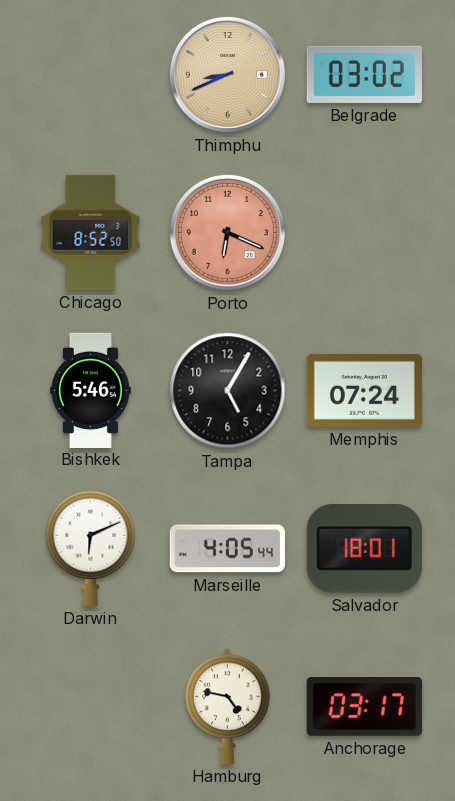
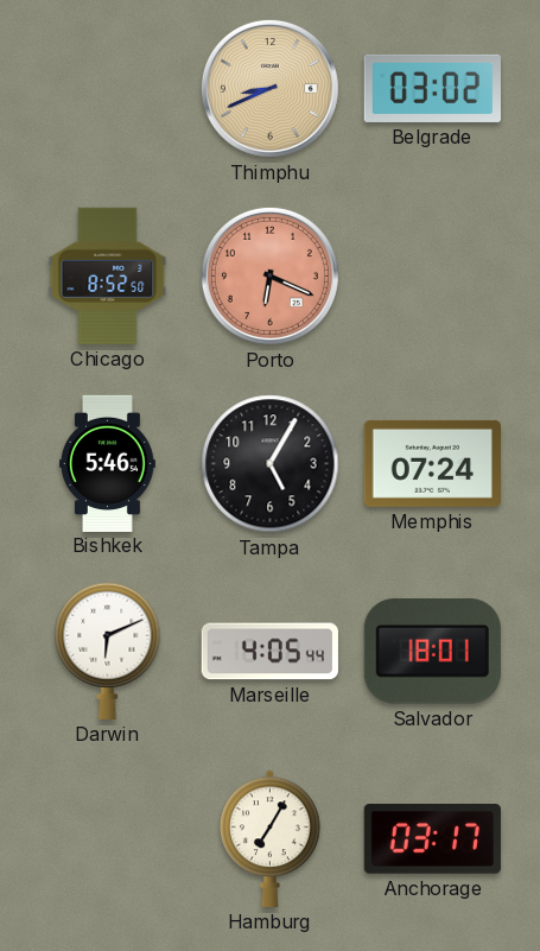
Hamburg: 4:47 -> 7:05
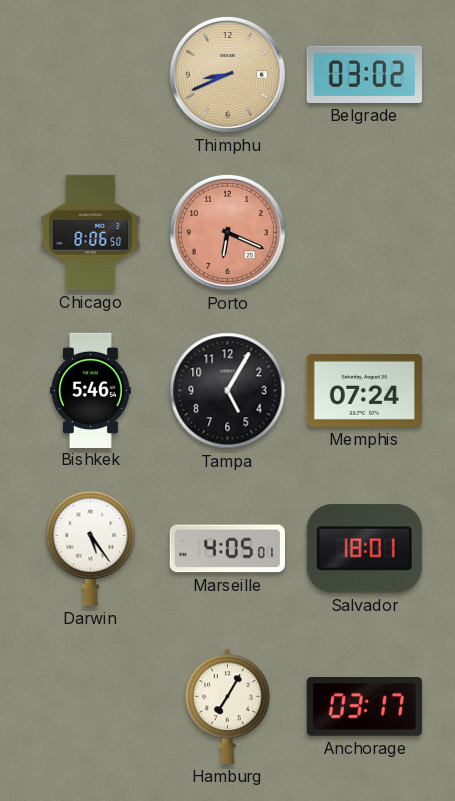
Chicago: 8:52 -> 8:06
Darwin: 6:11 -> 5:24
Marseille: 4:05:44 -> 4:05:01
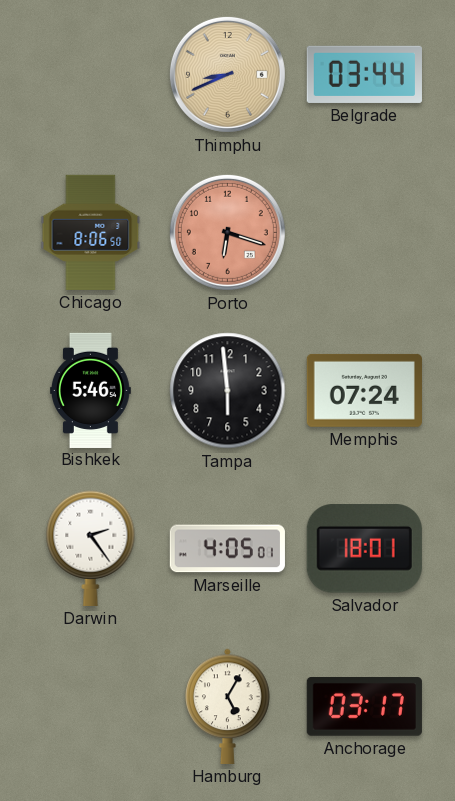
Belgrade: 03:02 -> 03:44
Porto: 6:19 -> 6:18
Tampa: 5:05 -> 5:59
Darwin: 5:24 -> 2:24
Hamburg: 7:05 -> 5:05
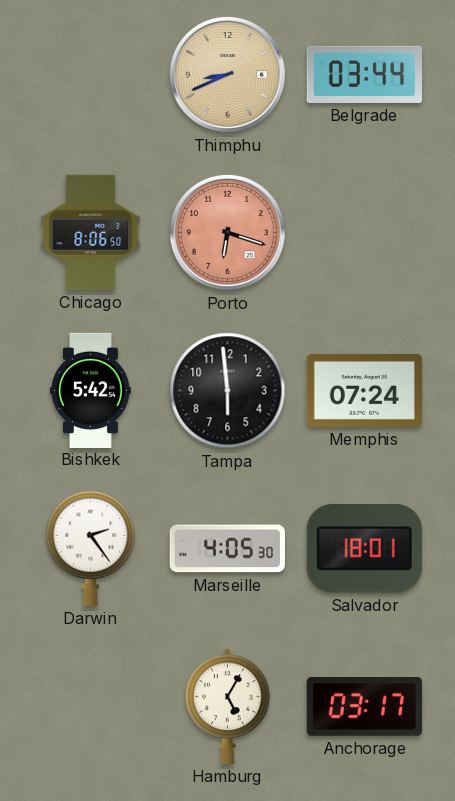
Bishkek: 5:46 -> 5:42
Marseille: 4:05:01 -> 4:05:30
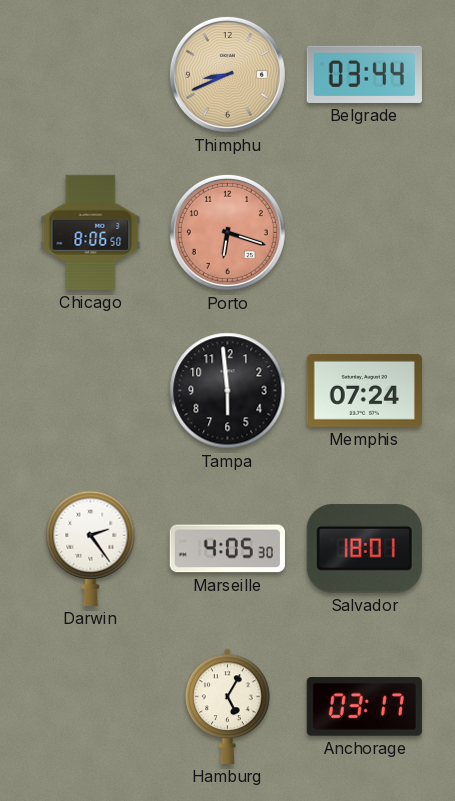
Bishkek: 5:42 -> none
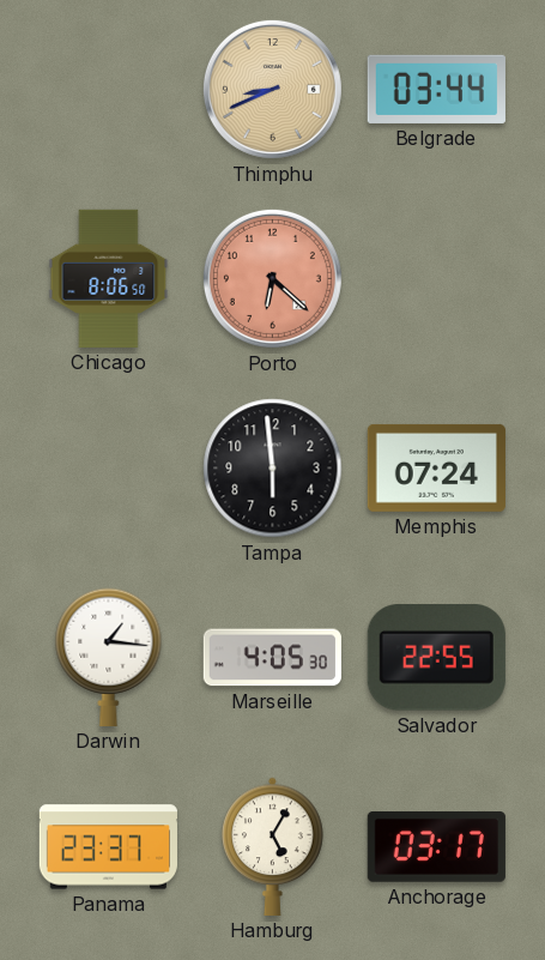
Porto: 6:18 -> 6:22
Darwin: 2:24 -> 1:16
Salvador: 18:01 -> 22:55
Panama: none -> 23:37
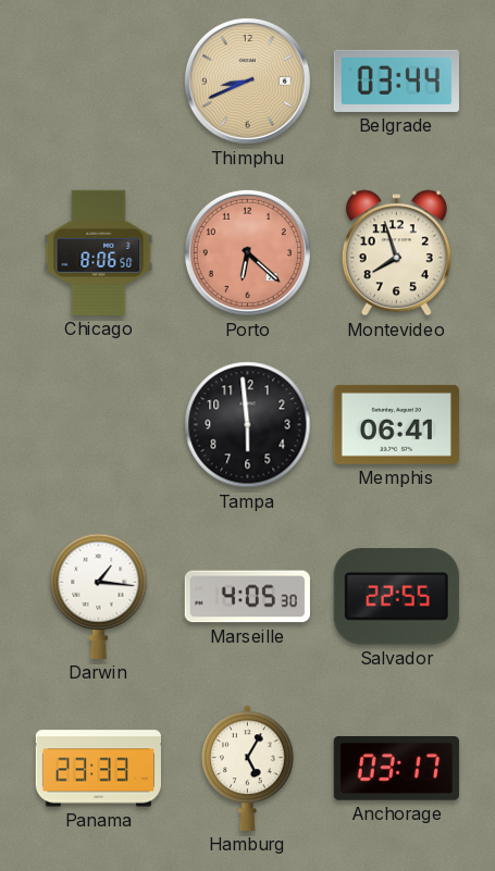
Montevideo: none -> 7:57
Memphis: 07:24 -> 06:41
Panama: 23:37 -> 23:33
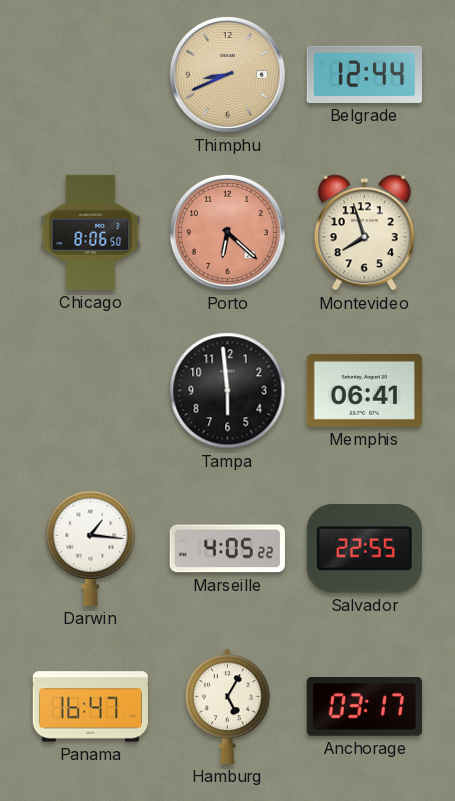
Belgrade: 03:44 -> 12:44
Marseille: 4:05:30 -> 4:05:22
Panama: 23:33 -> 16:47
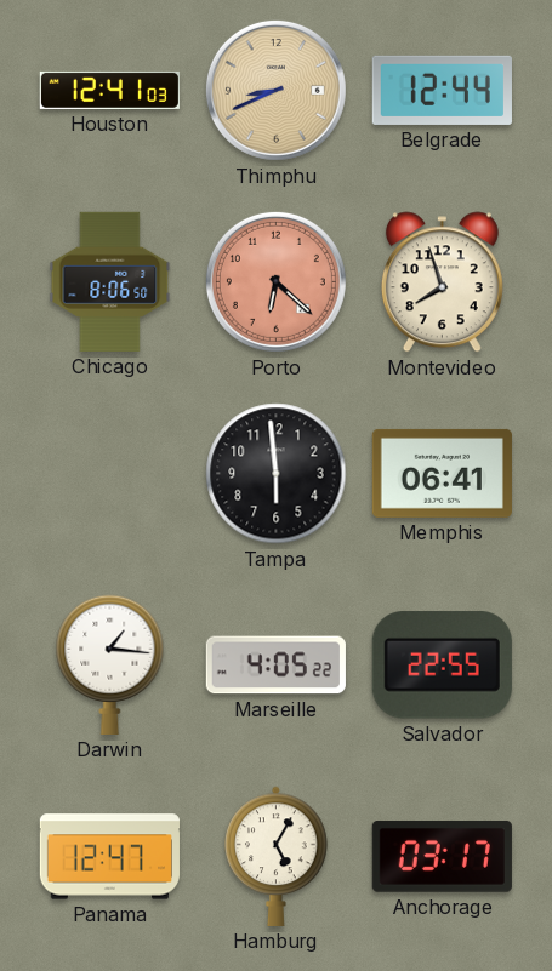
Houston: none -> 12:41
Panama: 16:47 -> 12:47
